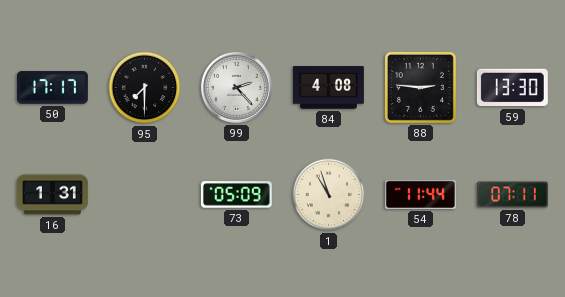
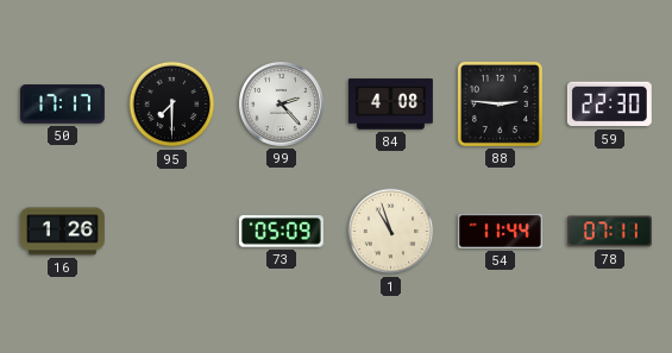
59: 13:30 -> 22:30
16: 1:31 -> 1:26
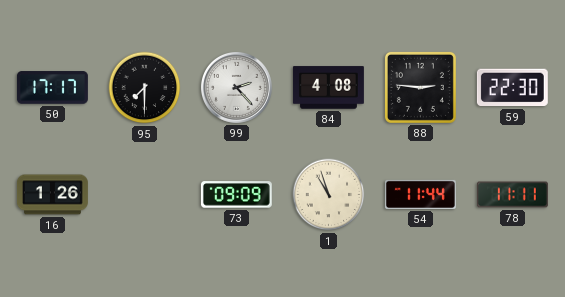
73: 05:09 -> 09:09
78: 07:11 -> 11:11
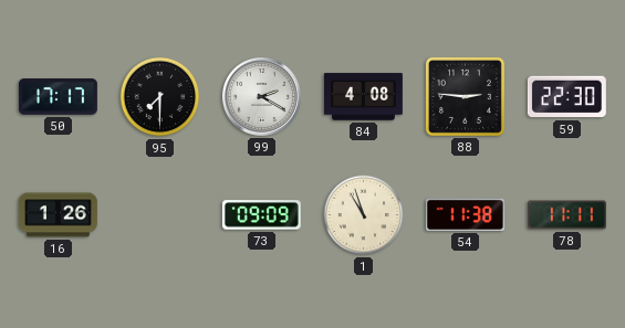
99: 2:23 -> 2:20
54: 11:44 -> 11:38
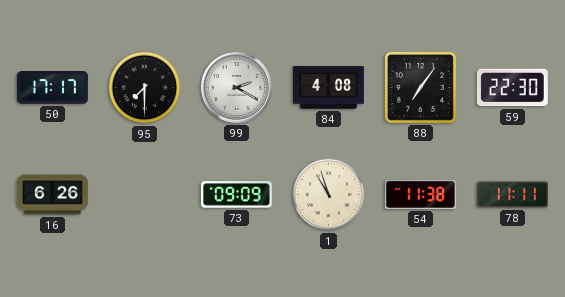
88: 2:46 -> 7:06
16: 1:26 -> 6:26
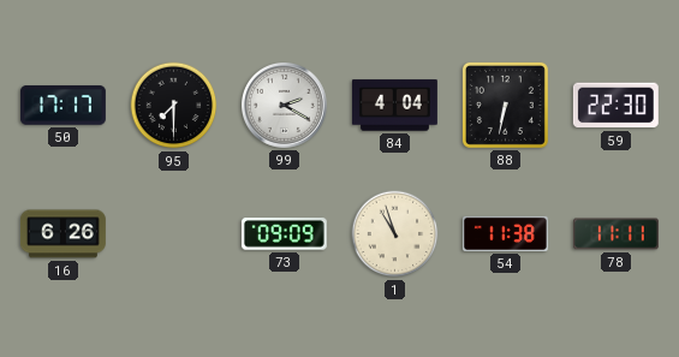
84: 4:08 -> 4:04
88: 7:06 -> 6:32
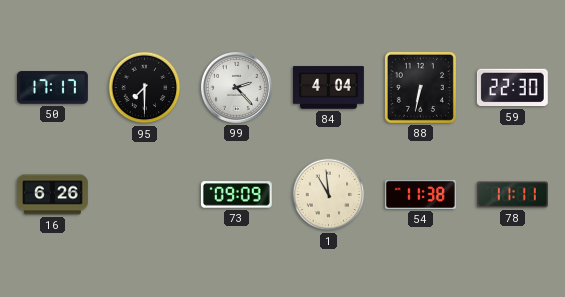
99: 2:20 -> 2:23
1: 10:57 -> 10:59
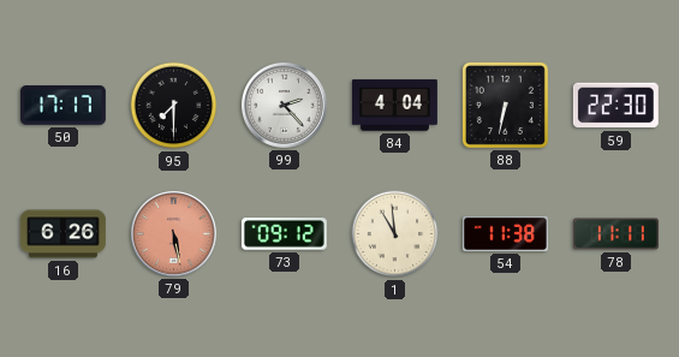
79: none -> 5:28
73: 09:09 -> 09:12
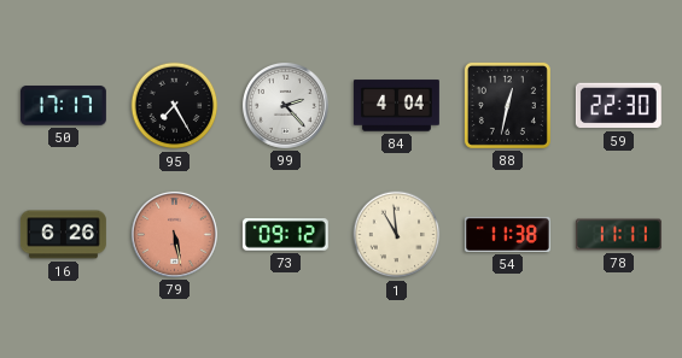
95: 7:30 -> 7:25
88: 6:32 -> 12:32
